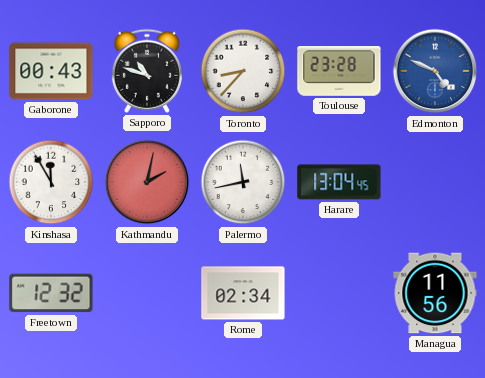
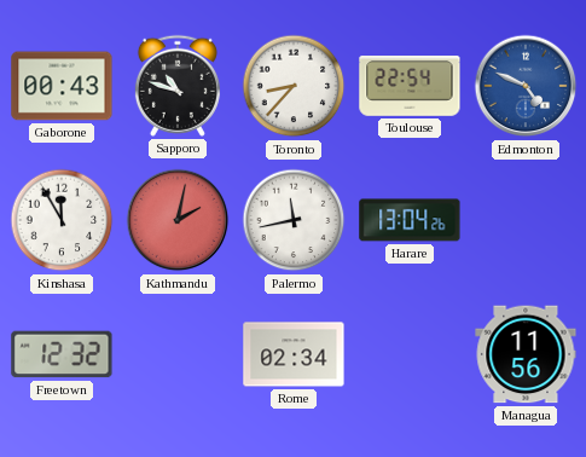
Toulouse: 23:28 -> 22:54
Harare: 13:04:45 -> 13:04:26
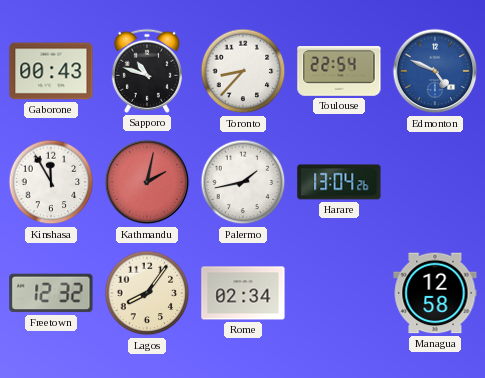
Palermo: 11:43 -> 1:43
Lagos: none -> 8:06
Managua: 11:56 -> 12:58
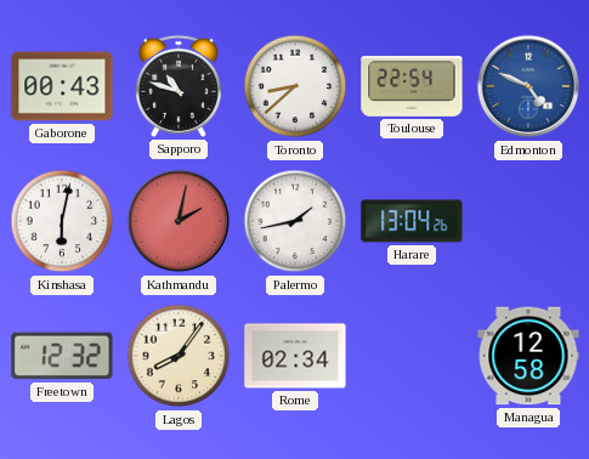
Toronto: 8:37 -> 8:38
Kinshasa: 11:55 -> 6:02
